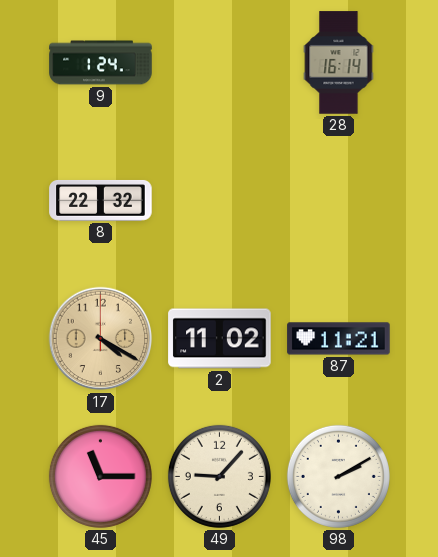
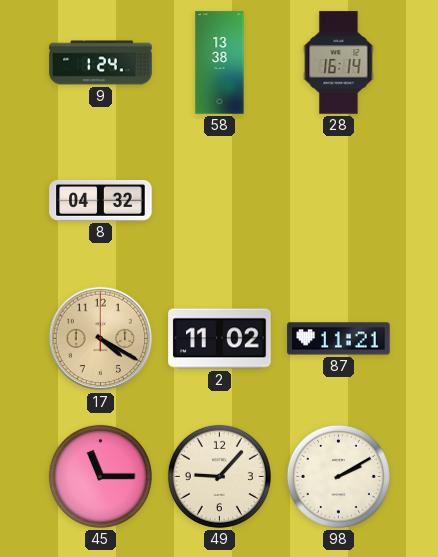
58: none -> 13:38
8: 22:32 -> 04:32
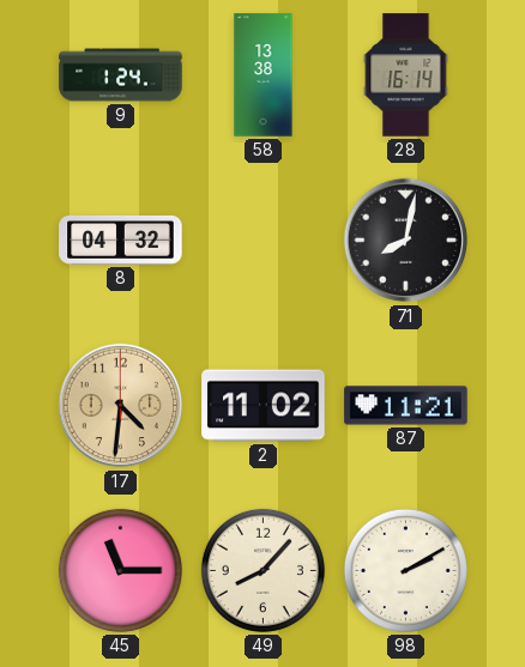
71: none -> 8:02
17: 4:20 -> 4:31
49: 9:07 -> 8:07
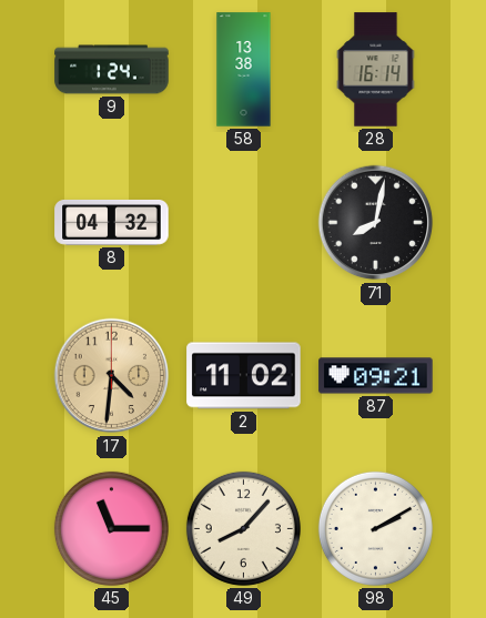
87: 11:21 -> 09:21
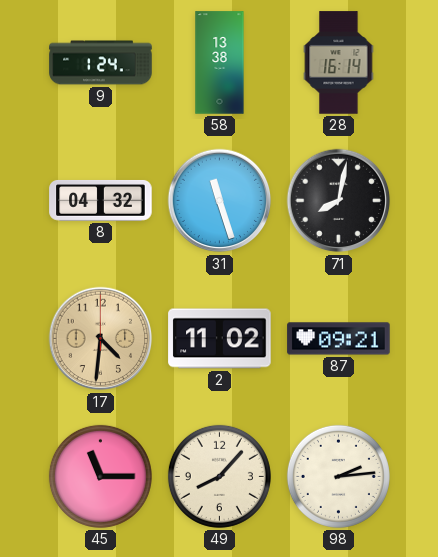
31: none -> 11:27
98: 2:10 -> 2:14
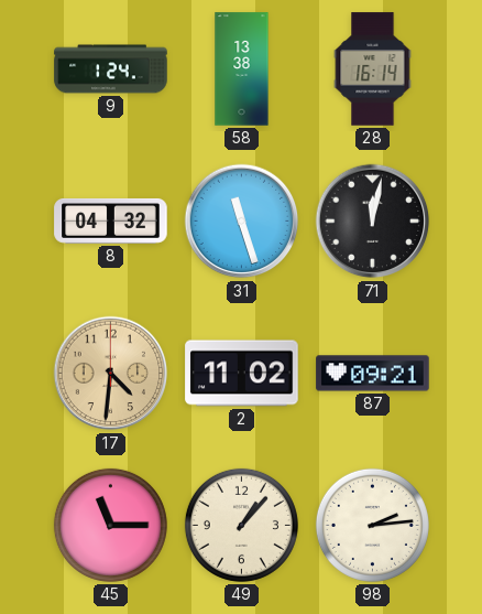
71: 8:02 -> 12:02
49: 8:07 -> 1:07
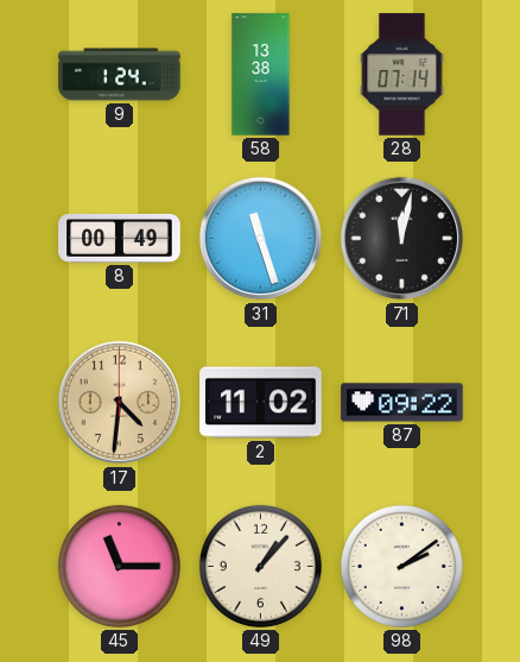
28: 16:14 -> 07:14
8: 04:32 -> 00:49
87: 09:21 -> 09:22
98: 2:14 -> 2:09
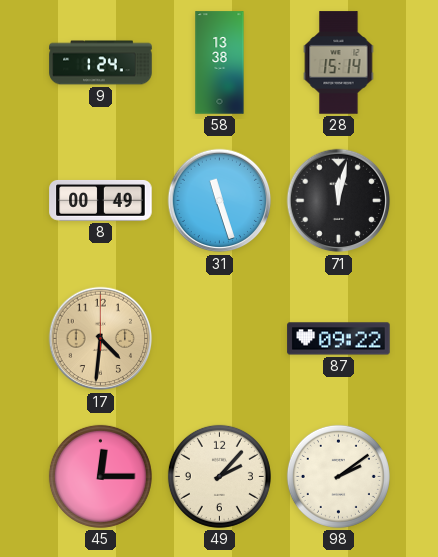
28: 07:14 -> 15:14
2: 11:02 -> none
45: 11:15 -> 12:15
49: 1:07 -> 2:07
